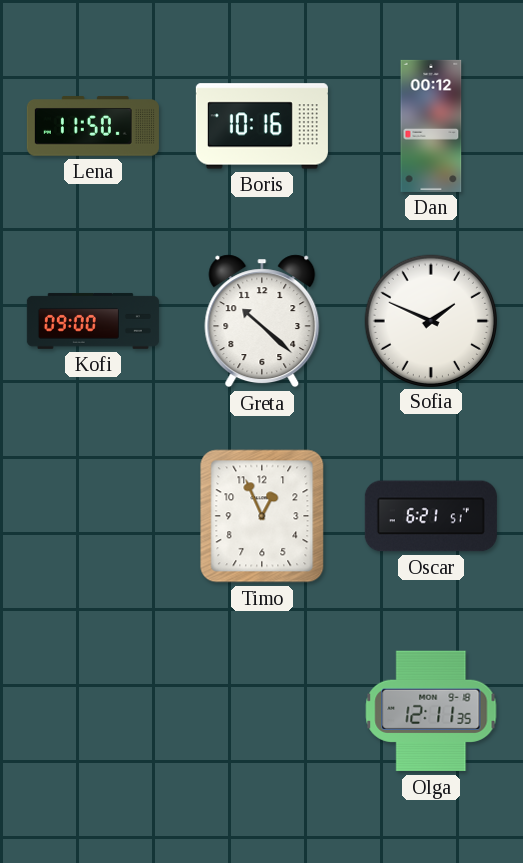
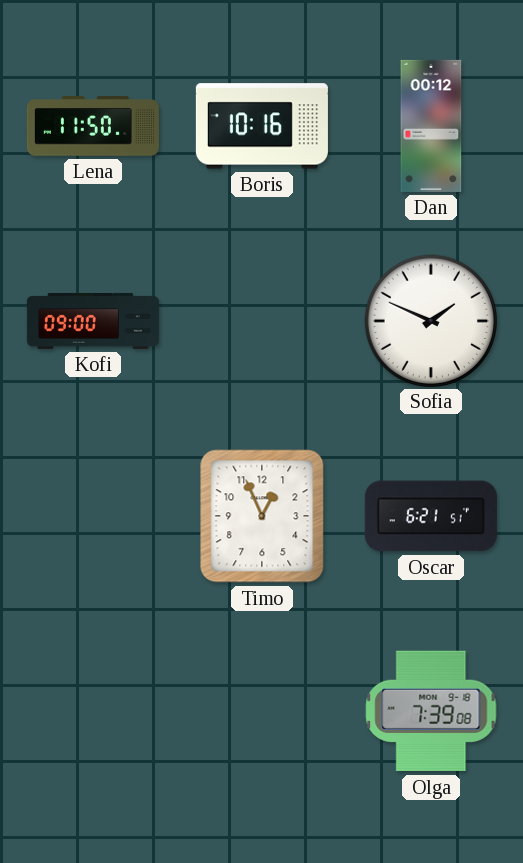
Greta: 10:22 -> none
Olga: 12:11 -> 7:39
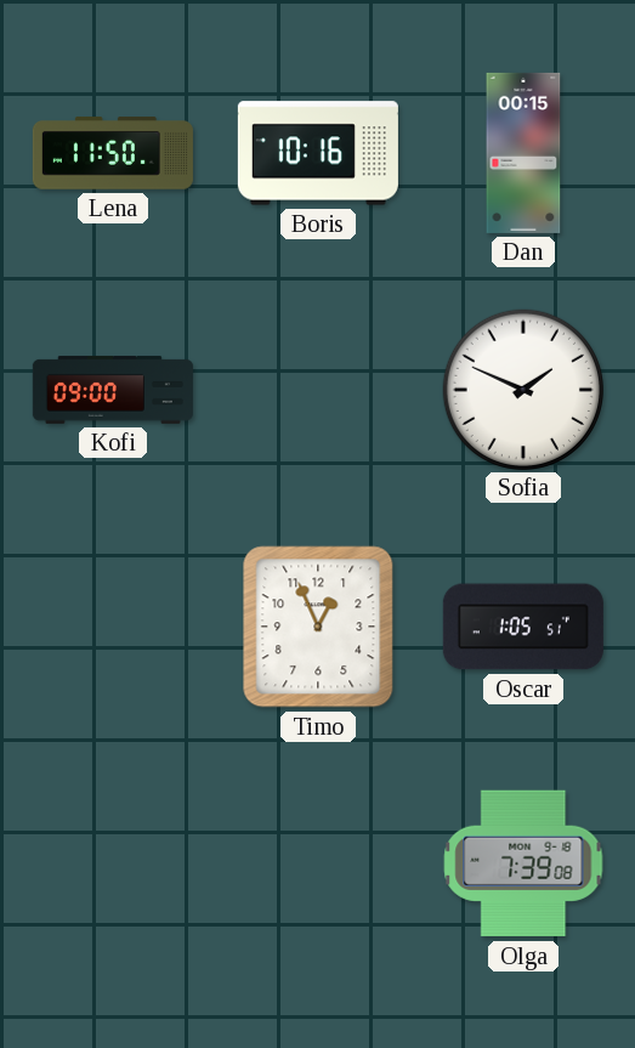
Dan: 00:12 -> 00:15
Oscar: 6:21 -> 1:05
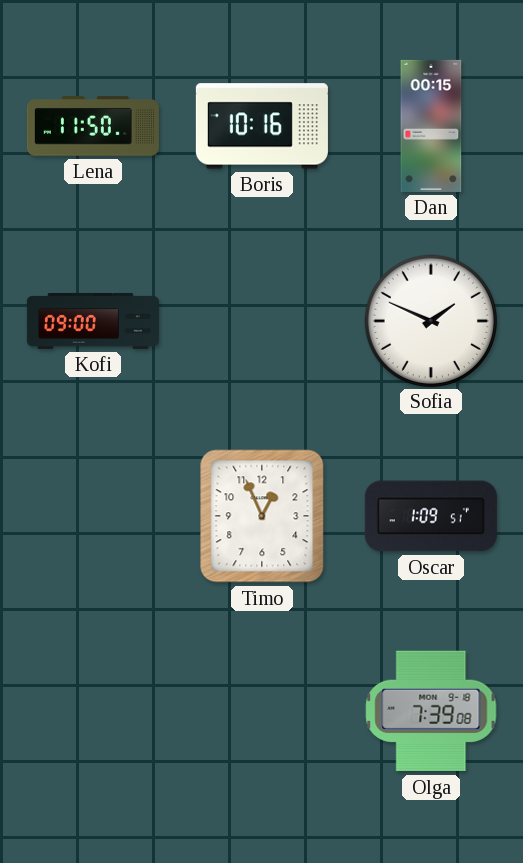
Oscar: 1:05 -> 1:09
